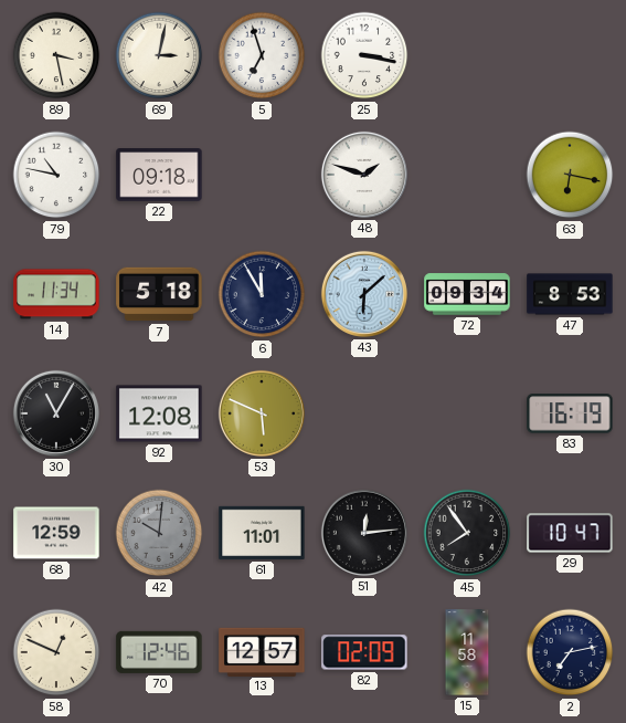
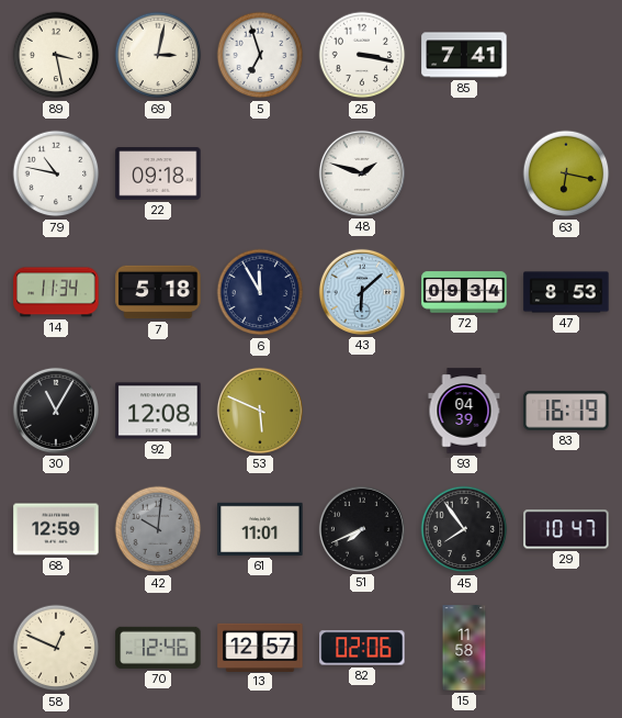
85: none -> 7:41
93: none -> 04:39
51: 12:14 -> 7:41
82: 02:09 -> 02:06
2: 7:13 -> none
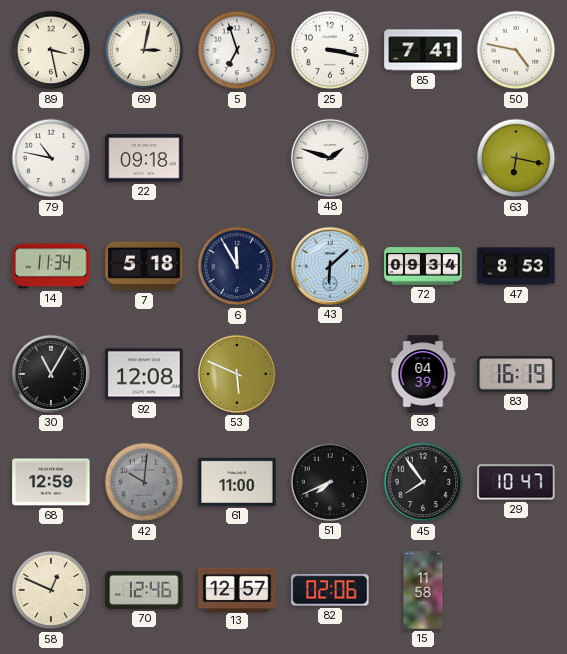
50: none -> 4:47
61: 11:01 -> 11:00
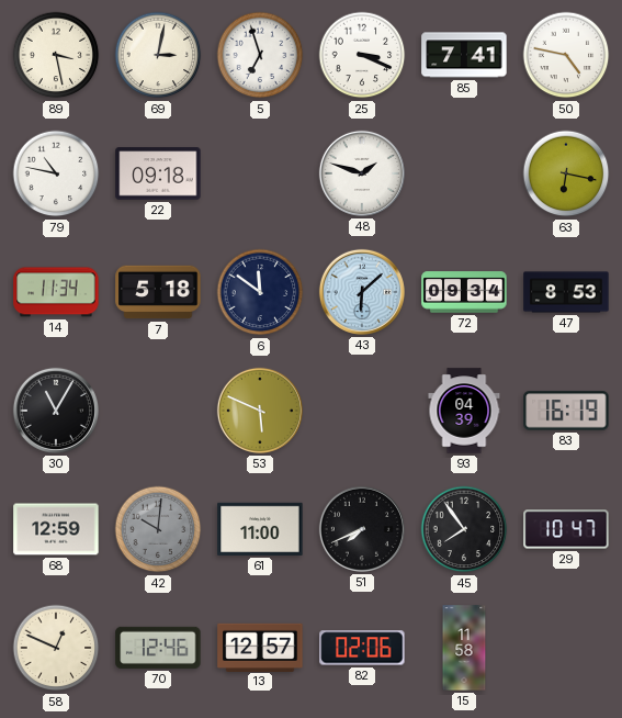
25: 3:17 -> 3:19
6: 11:55 -> 11:51
92: 12:08 -> none
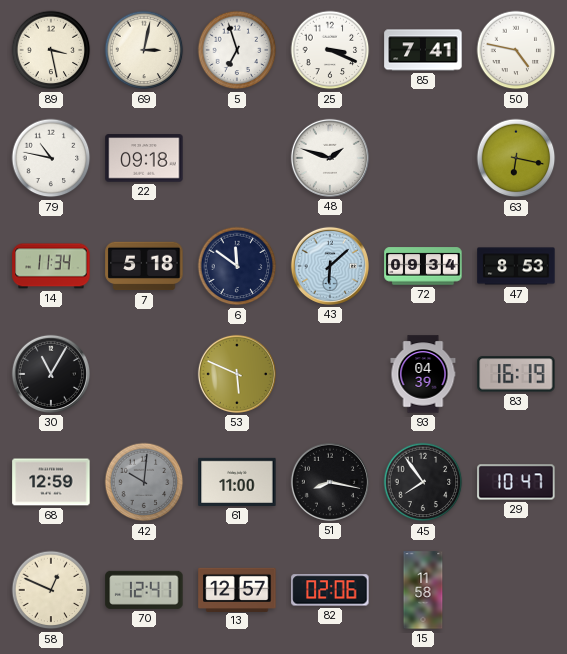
51: 7:41 -> 8:17
70: 12:46 -> 12:41
